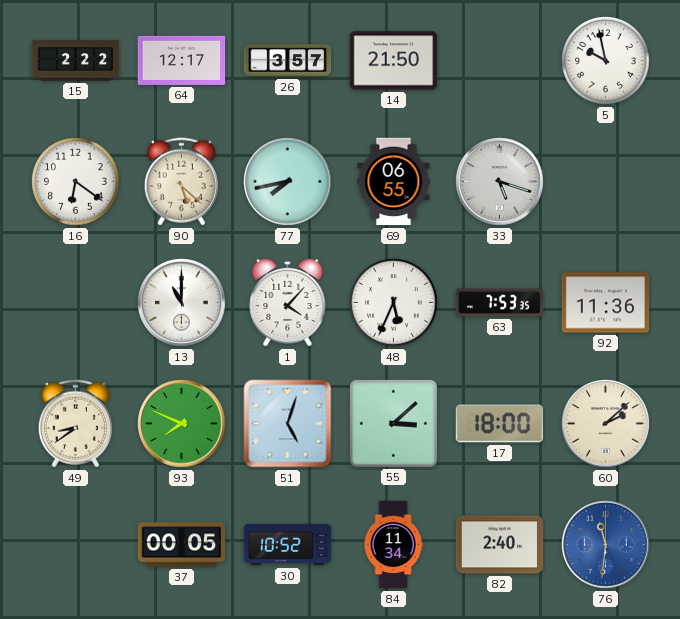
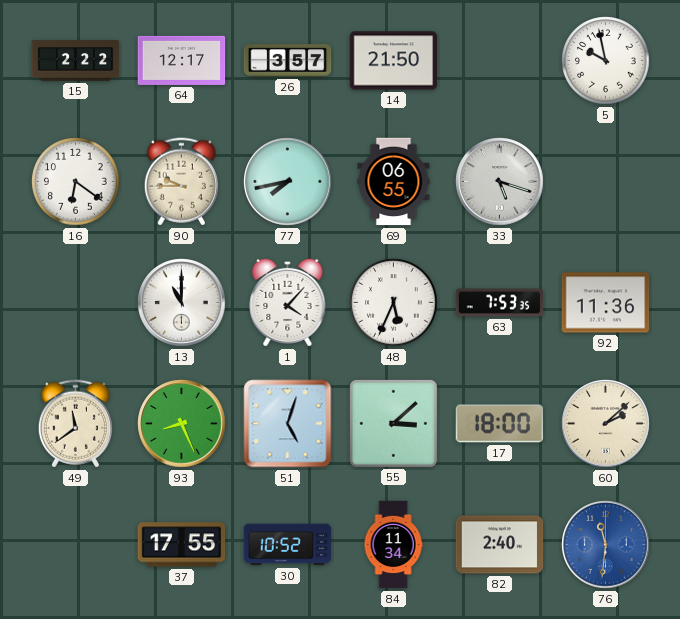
90: 5:22 -> 9:45
49: 8:39 -> 11:39
93: 7:49 -> 8:26
37: 00:05 -> 17:55
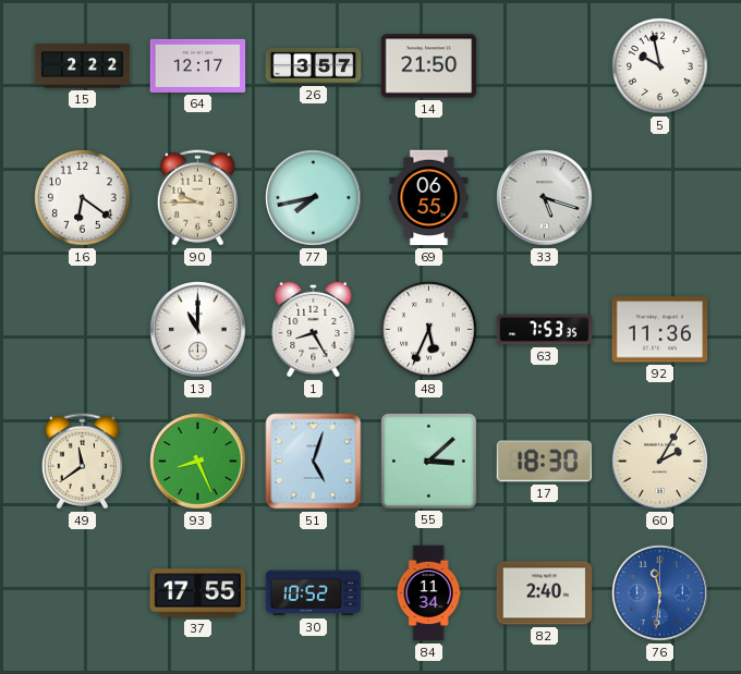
1: 4:07 -> 8:25
17: 18:00 -> 18:30
60: 2:08 -> 2:05
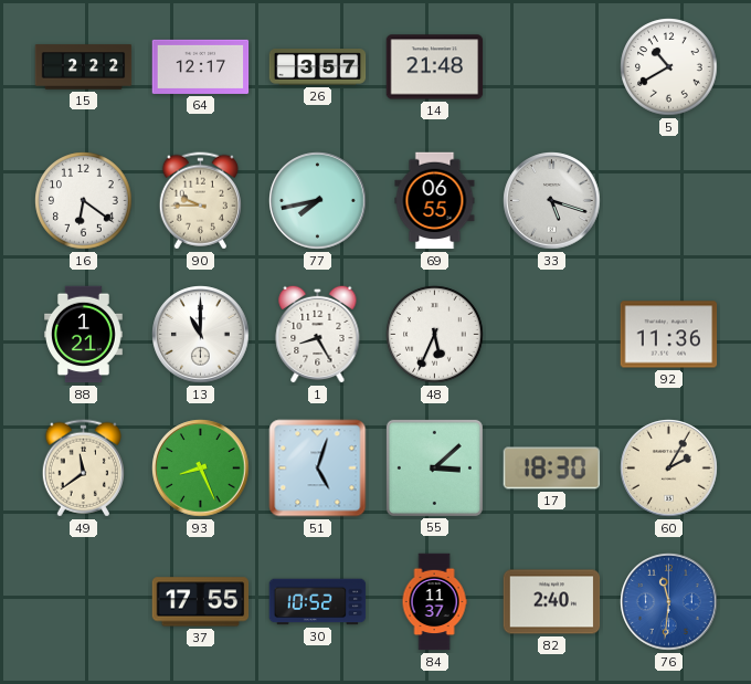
14: 21:50 -> 21:48
5: 9:58 -> 10:40
88: none -> 1:21
63: 7:53 -> none
84: 11:34 -> 11:37
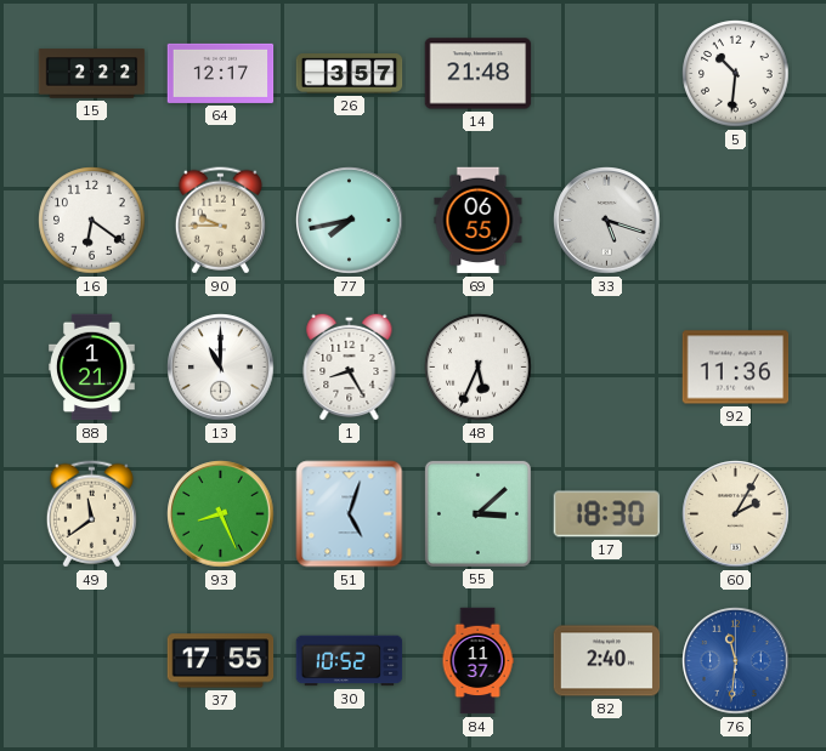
5: 10:40 -> 10:31
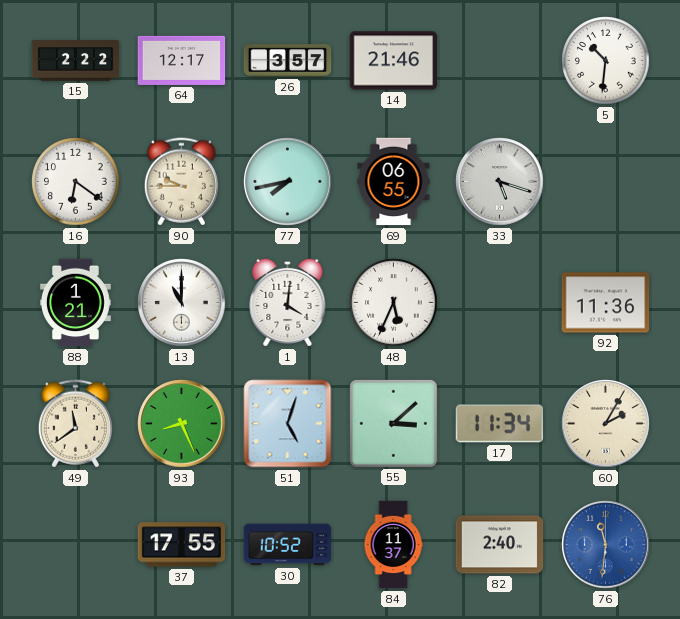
14: 21:48 -> 21:46
1: 8:25 -> 4:01
17: 18:30 -> 11:34
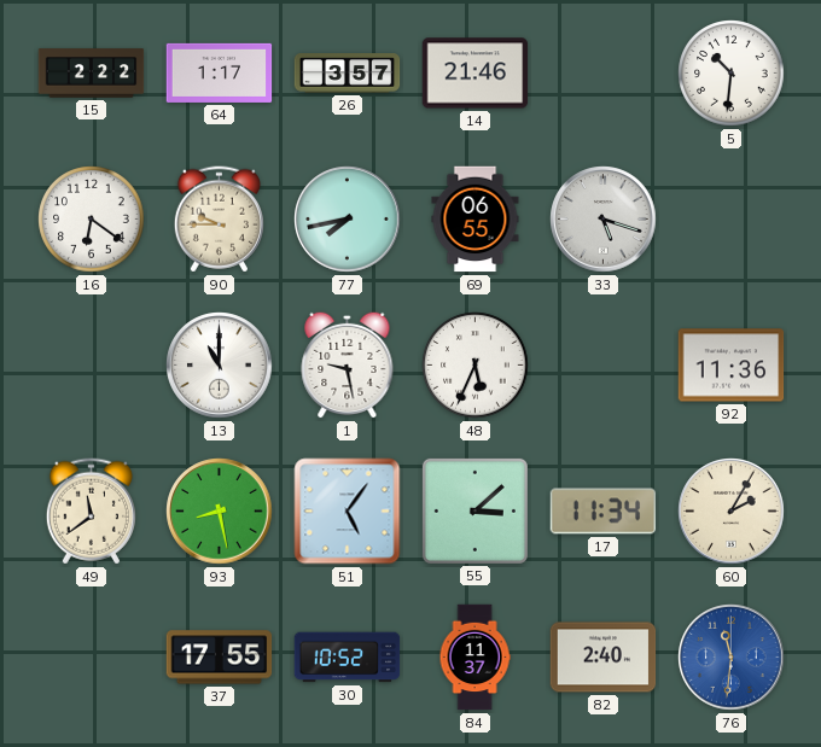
64: 12:17 -> 1:17
88: 1:21 -> none
1: 4:01 -> 9:28
93: 8:26 -> 8:28
51: 5:03 -> 5:06
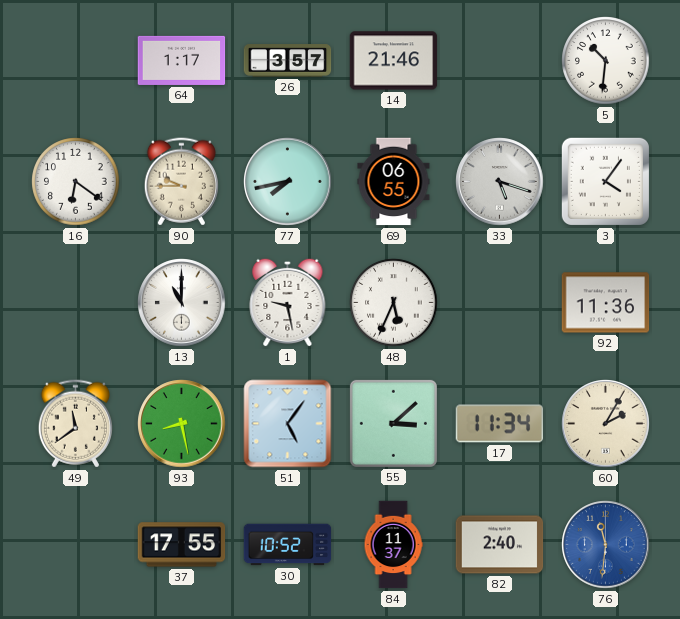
15: 2:22 -> none
3: none -> 4:06
